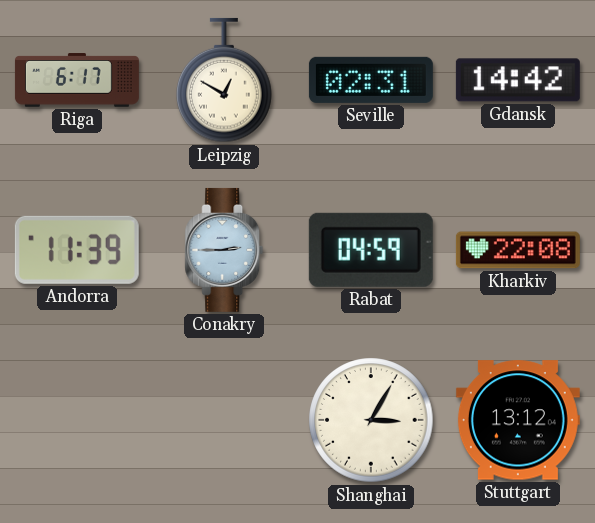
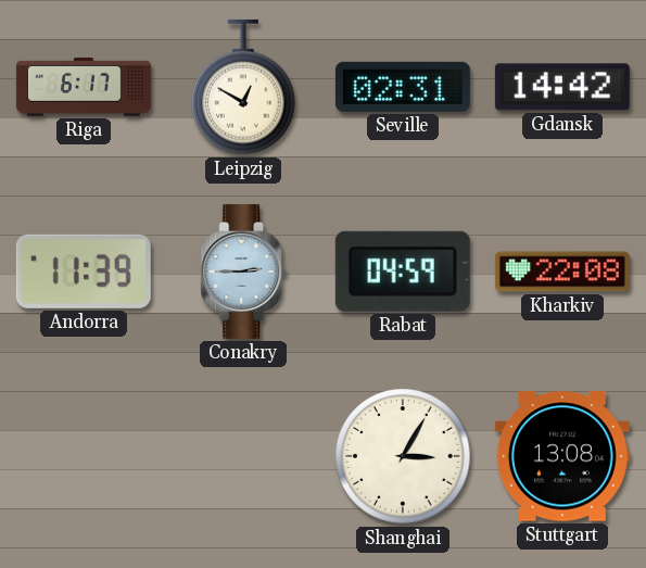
Stuttgart: 13:12 -> 13:08
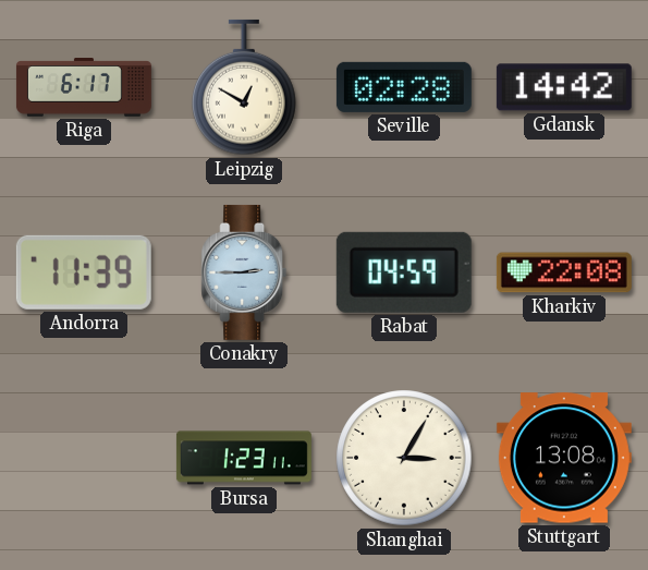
Seville: 02:31 -> 02:28
Bursa: none -> 1:23
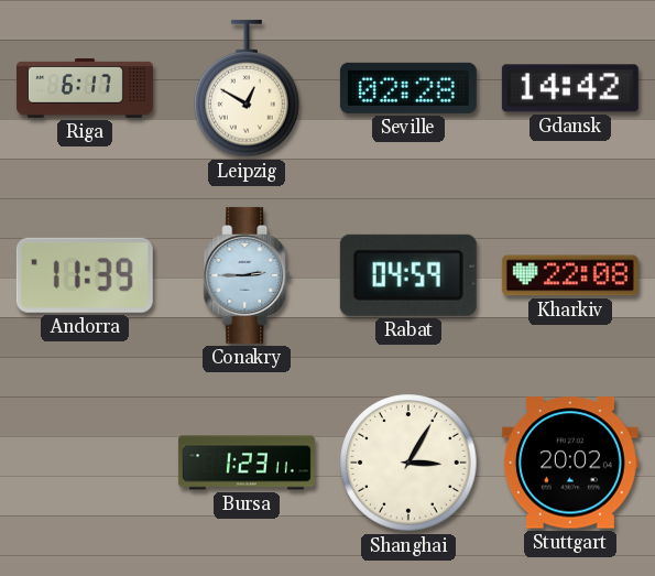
Stuttgart: 13:08 -> 20:02
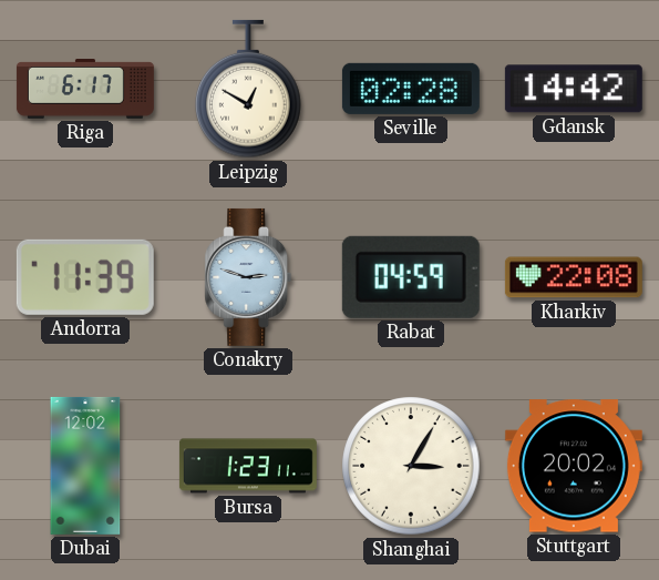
Conakry: 2:45 -> 2:48
Dubai: none -> 12:02
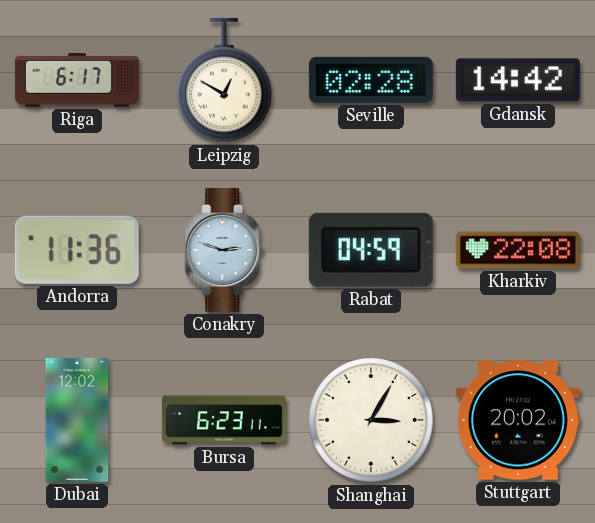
Andorra: 11:39 -> 11:36
Bursa: 1:23 -> 6:23
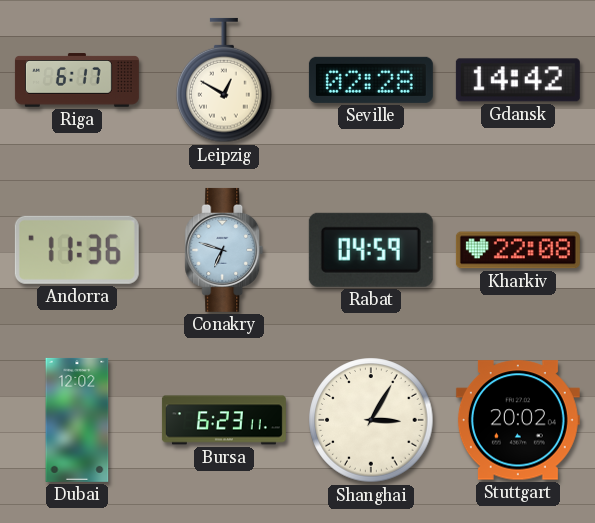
Conakry: 2:48 -> 6:48
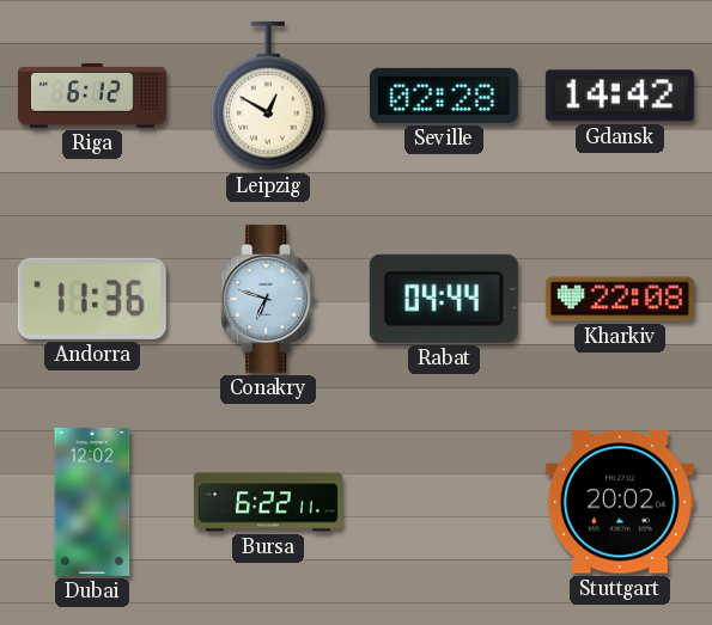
Riga: 6:17 -> 6:12
Rabat: 04:59 -> 04:44
Bursa: 6:23 -> 6:22
Shanghai: 3:05 -> none
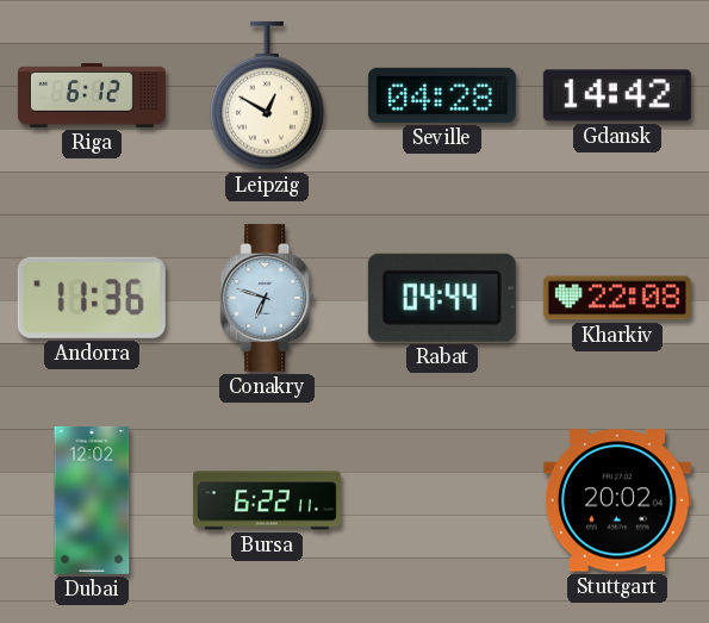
Seville: 02:28 -> 04:28
